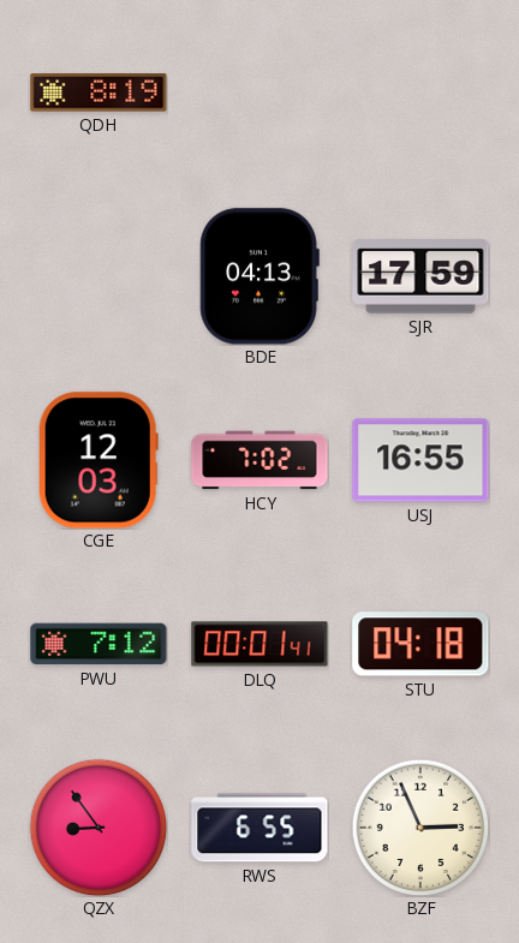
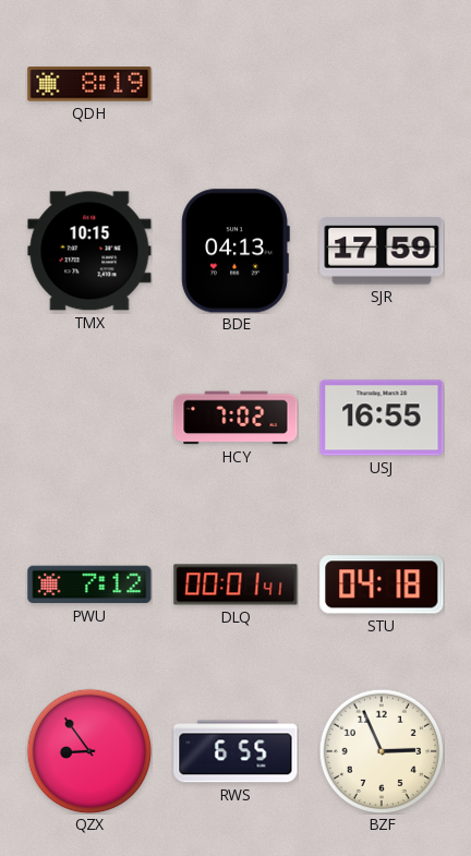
TMX: none -> 10:15
CGE: 12:03 -> none
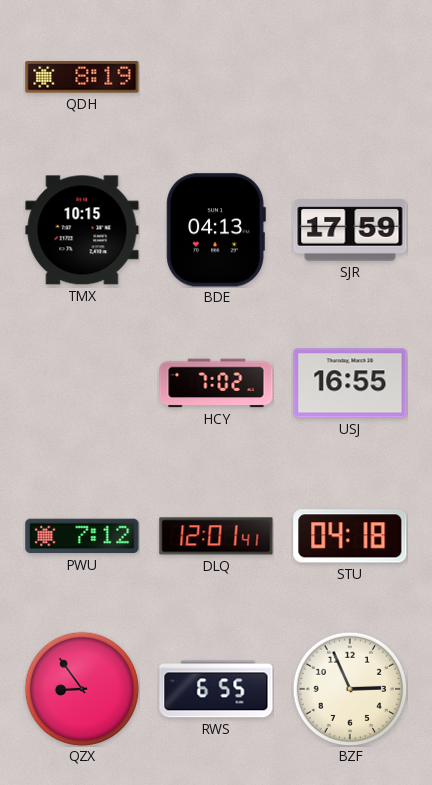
DLQ: 00:01 -> 12:01
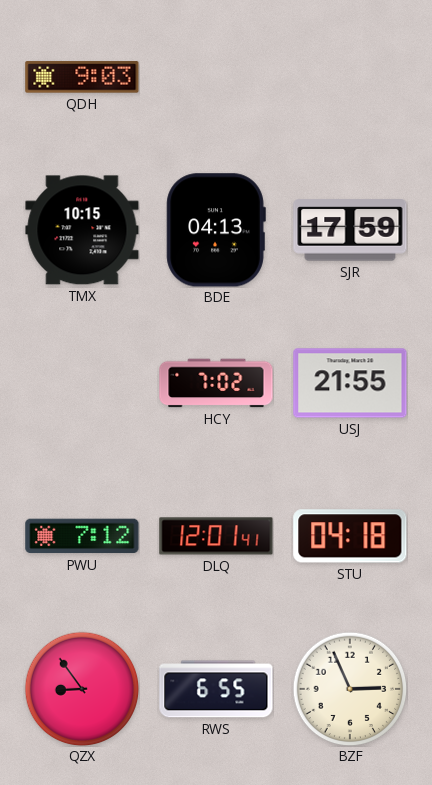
QDH: 8:19 -> 9:03
USJ: 16:55 -> 21:55
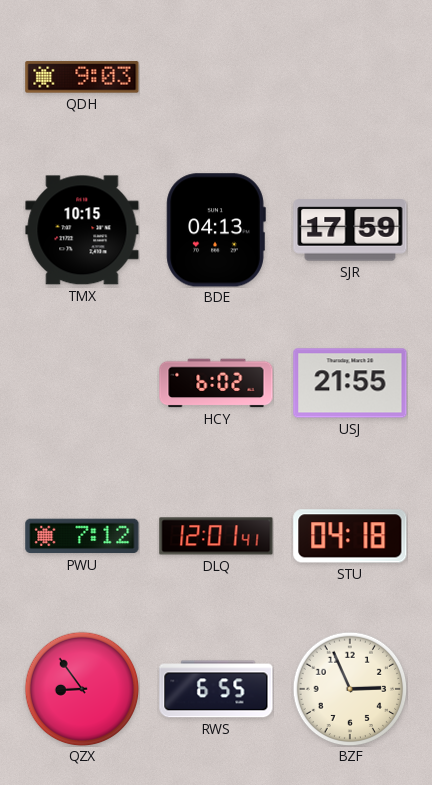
HCY: 7:02 -> 6:02
